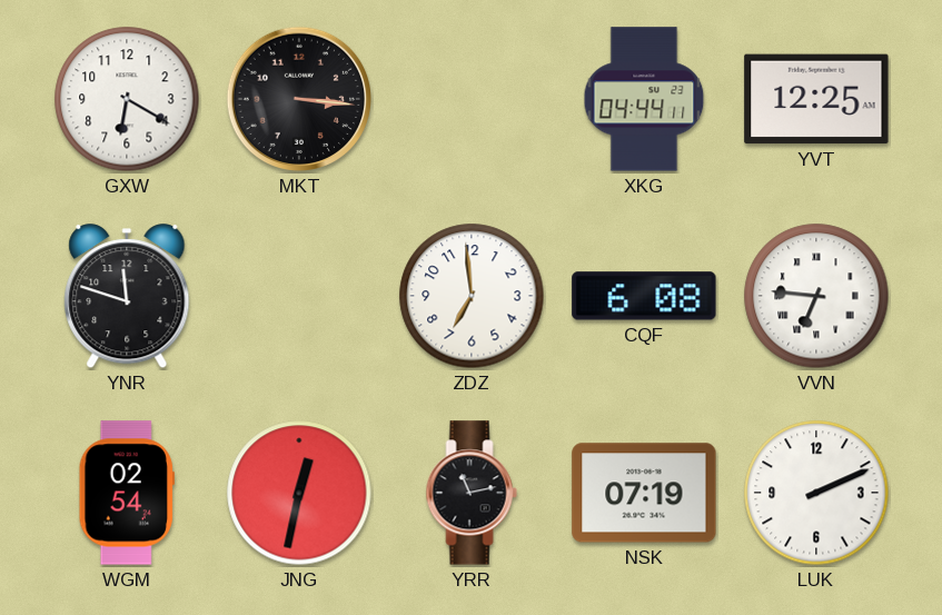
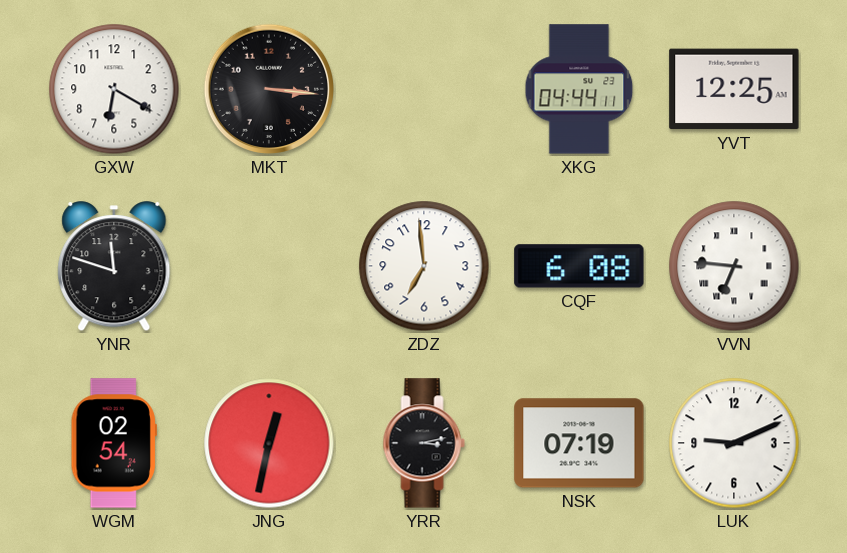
YRR: 11:13 -> 3:13
LUK: 2:11 -> 9:11
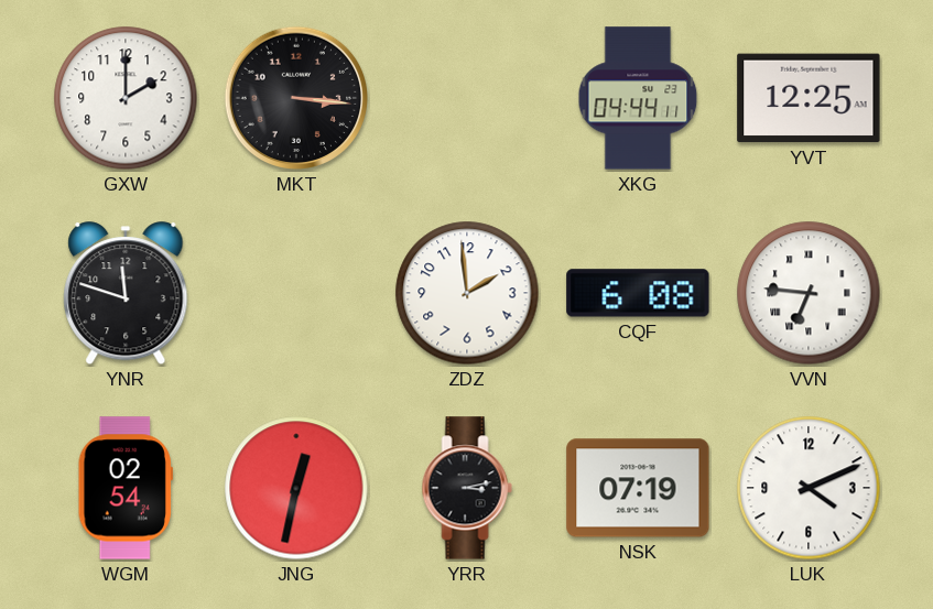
GXW: 6:20 -> 2:00
ZDZ: 6:59 -> 1:59
LUK: 9:11 -> 4:11
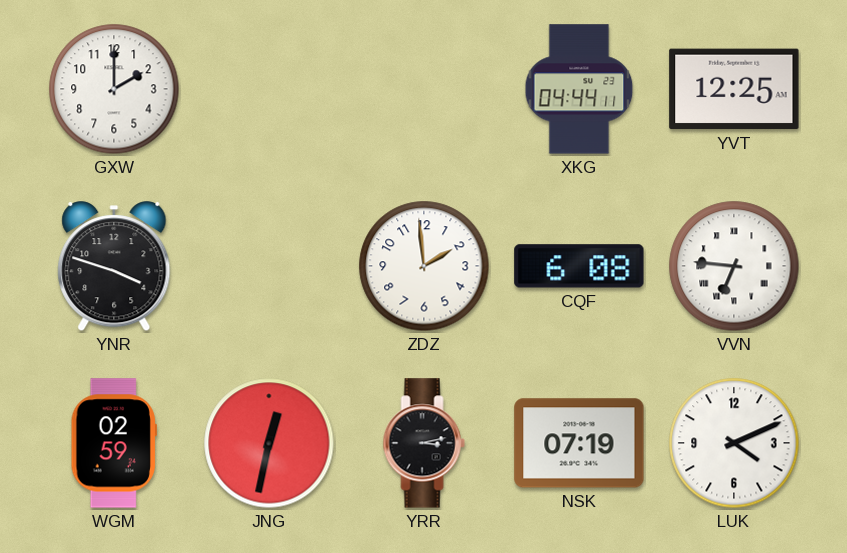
MKT: 3:16 -> none
YNR: 11:48 -> 3:48
WGM: 02:54 -> 02:59
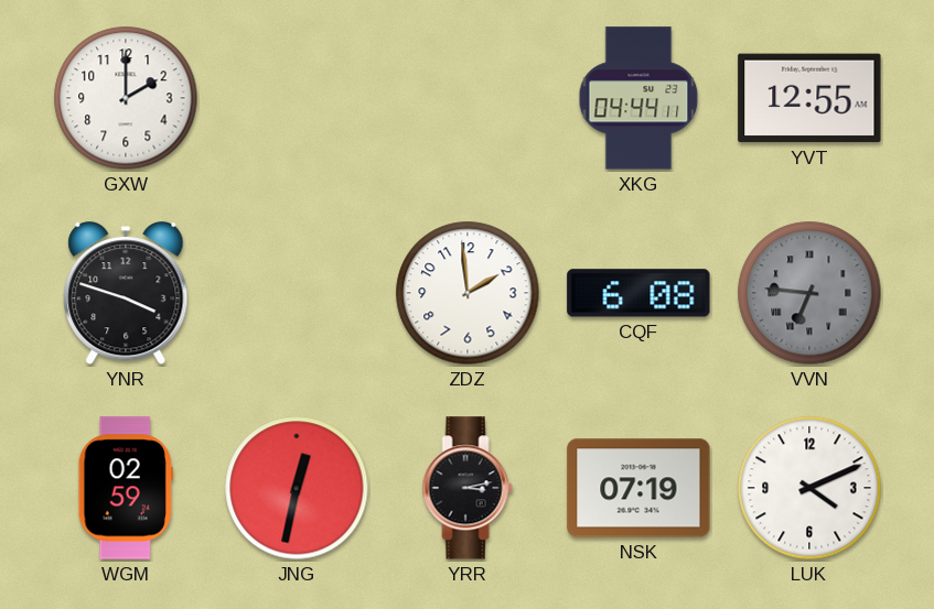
YVT: 12:25 -> 12:55
VVN dial: white -> grey
